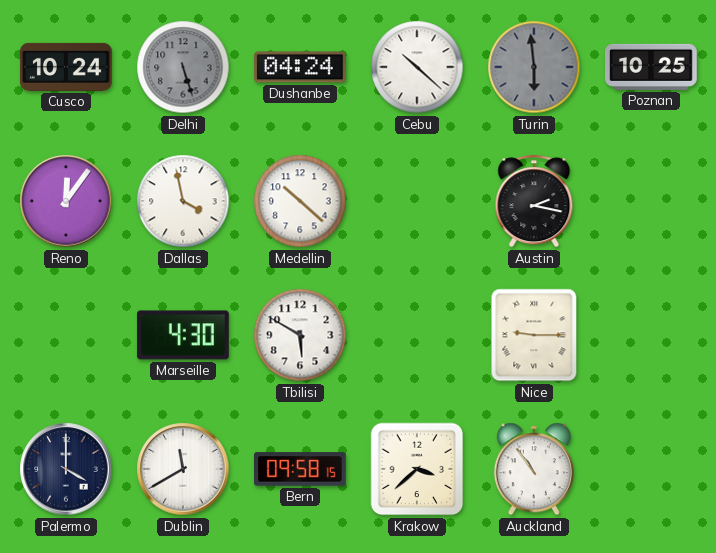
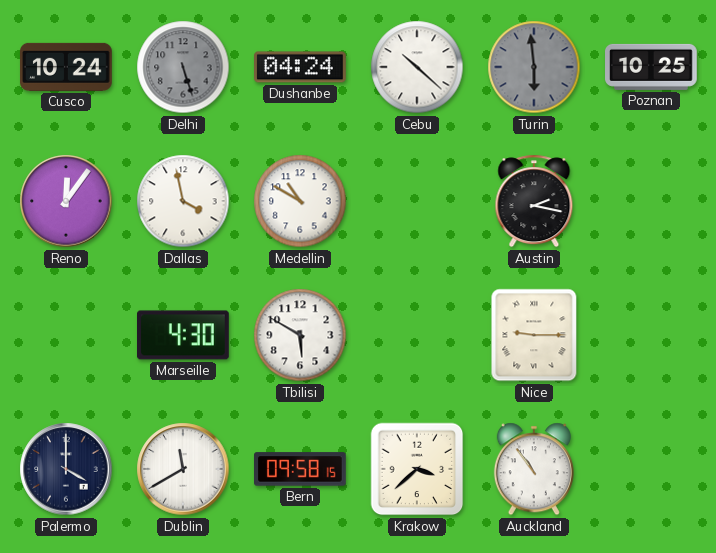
Medellin: 10:22 -> 10:50
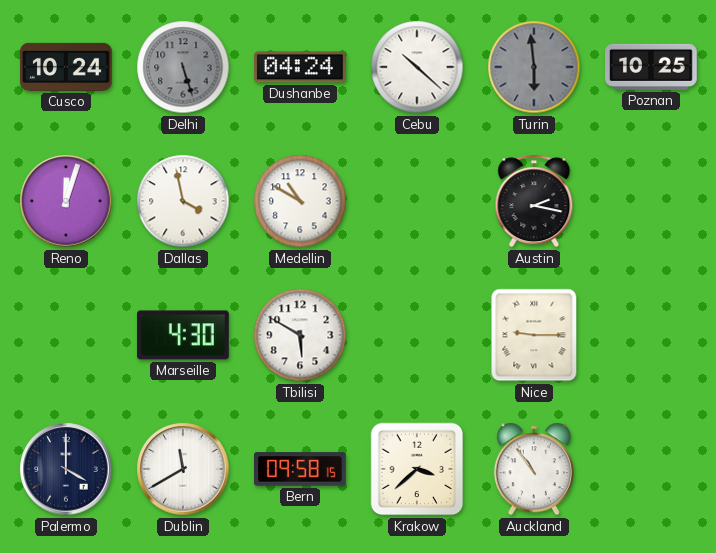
Reno: 12:06 -> 12:03
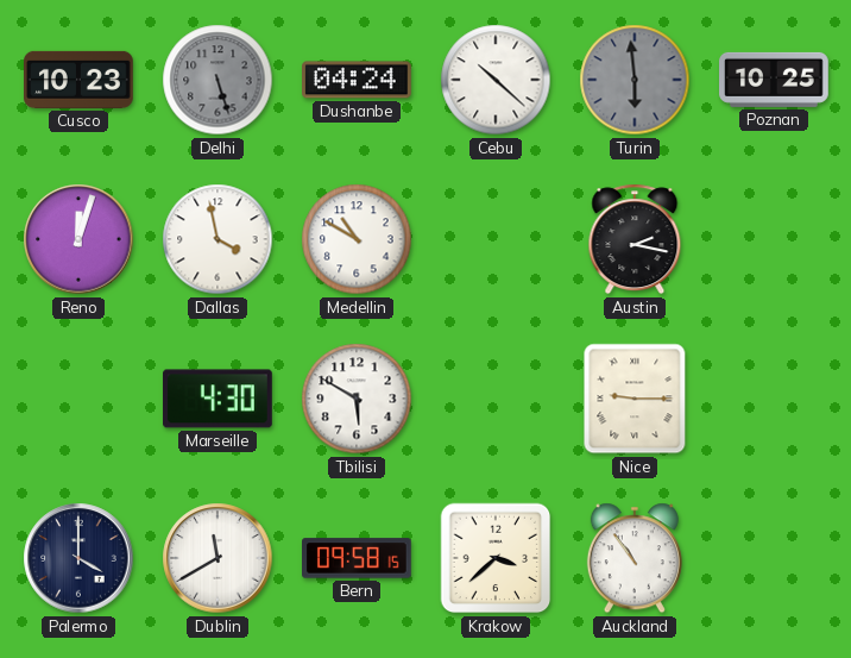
Cusco: 10:24 -> 10:23
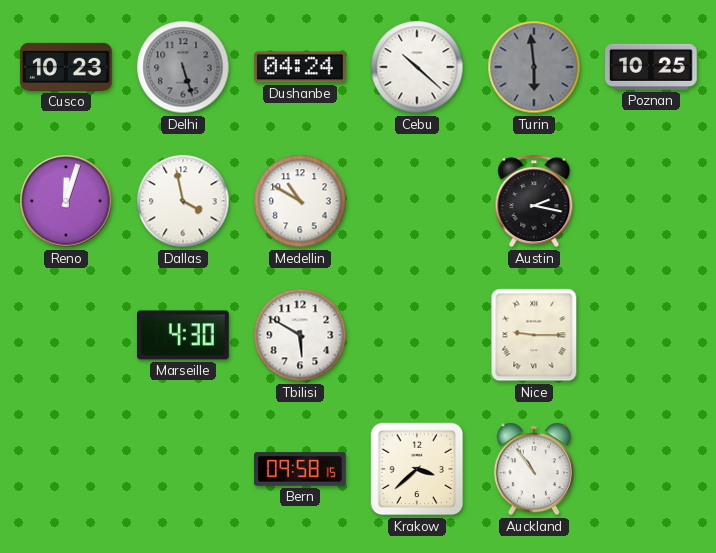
Palermo: 4:00 -> none
Dublin: 11:40 -> none
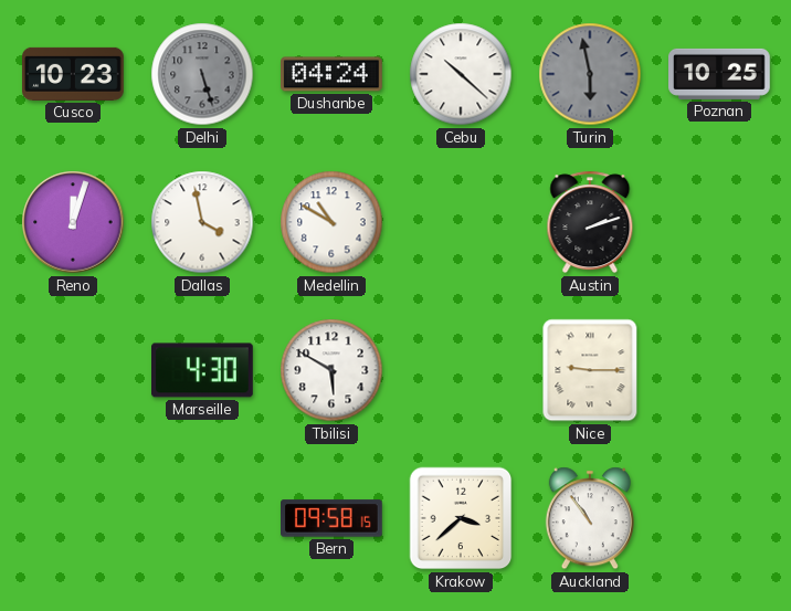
Turin: 5:59 -> 5:58
Austin: 2:17 -> 2:12
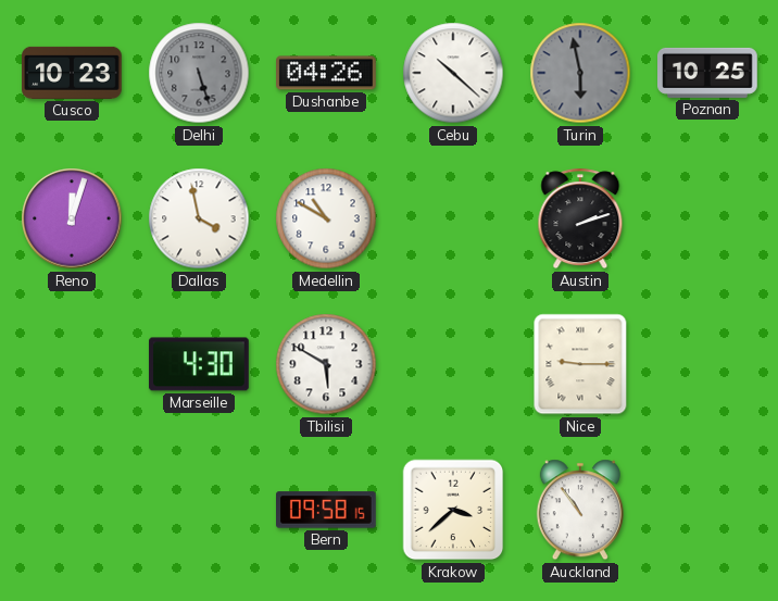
Dushanbe: 04:24 -> 04:26
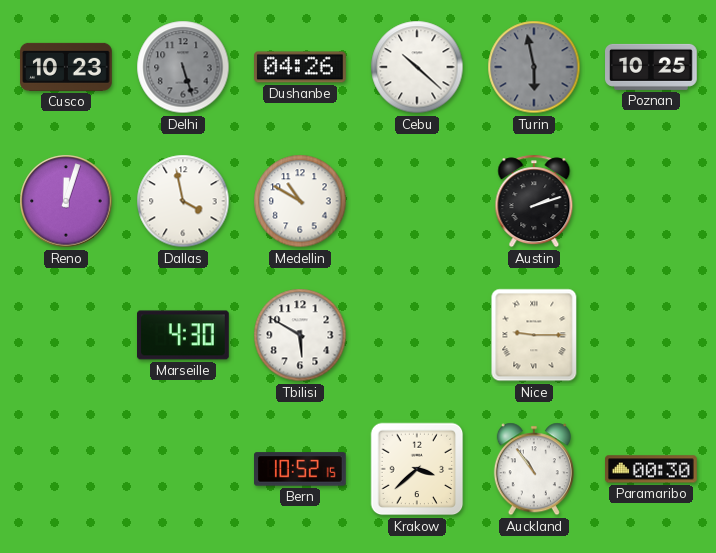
Bern: 09:58 -> 10:52
Paramaribo: none -> 00:30
